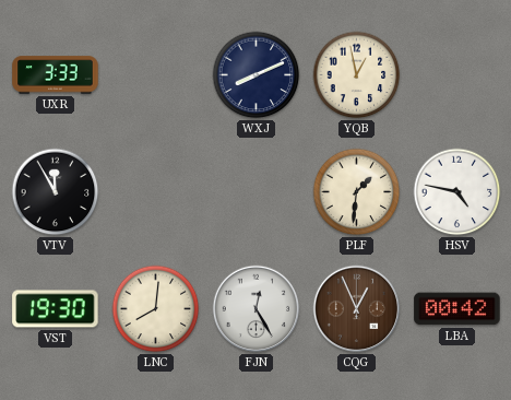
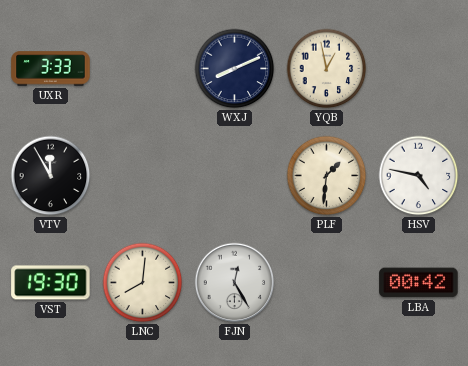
CQG: 12:56 -> none
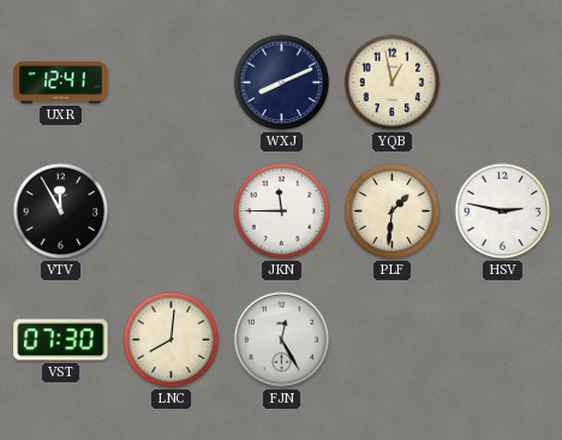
UXR: 3:33 -> 12:41
JKN: none -> 11:45
HSV: 4:47 -> 2:47
VST: 19:30 -> 07:30
LBA: 00:42 -> none
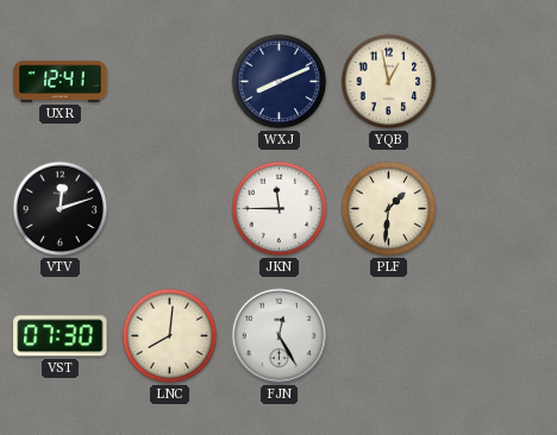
VTV: 11:55 -> 12:12
HSV: 2:47 -> none
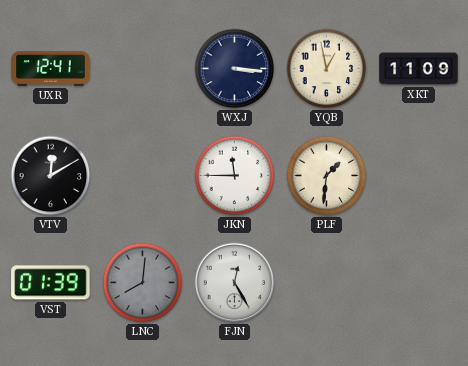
WXJ: 8:11 -> 3:16
XKT: none -> 11:09
VTV: 12:12 -> 12:10
VST: 07:30 -> 01:39
LNC dial: cream -> grey
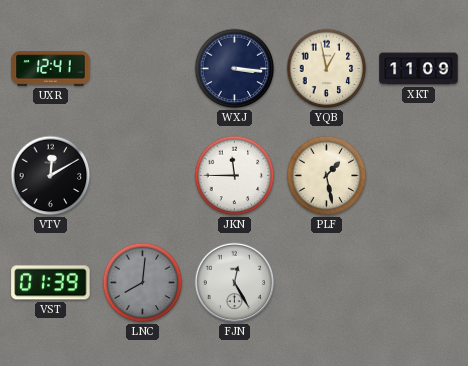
PLF: 1:31 -> 1:28
